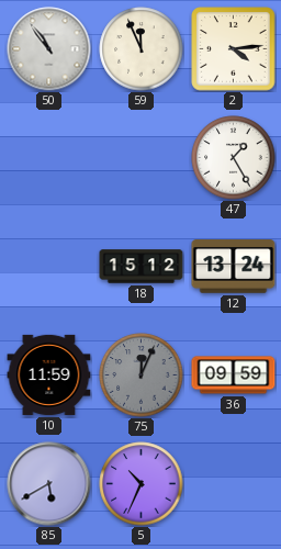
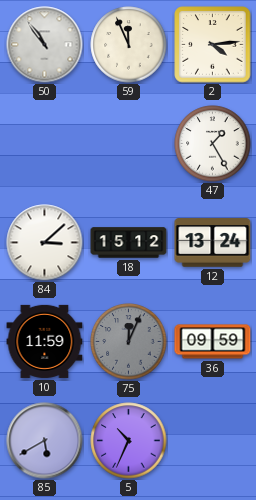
84: none -> 3:08
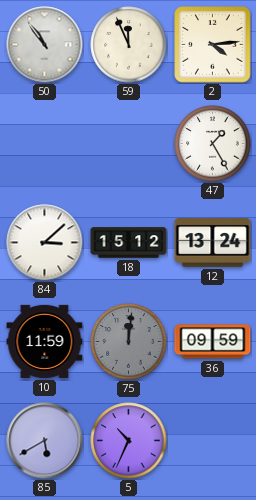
75: 12:04 -> 12:01
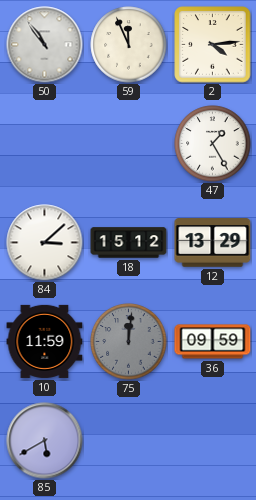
12: 13:24 -> 13:29
5: 10:34 -> none
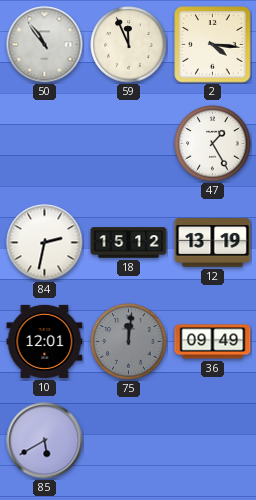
2: 4:14 -> 4:16
84: 3:08 -> 2:32
12: 13:29 -> 13:19
10: 11:59 -> 12:01
36: 09:59 -> 09:49
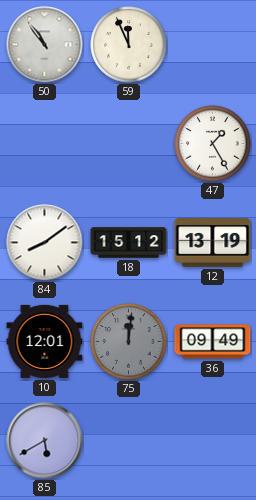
2: 4:16 -> none
84: 2:32 -> 8:09
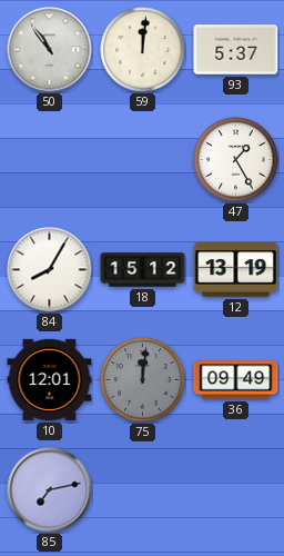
59: 11:56 -> 12:01
93: none -> 5:37
84: 8:09 -> 8:05
85: 5:40 -> 7:13
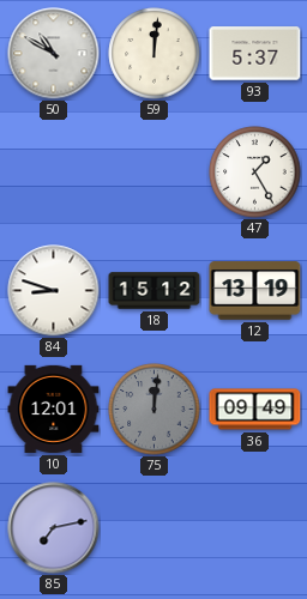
50: 10:54 -> 10:50
84: 8:05 -> 8:48
